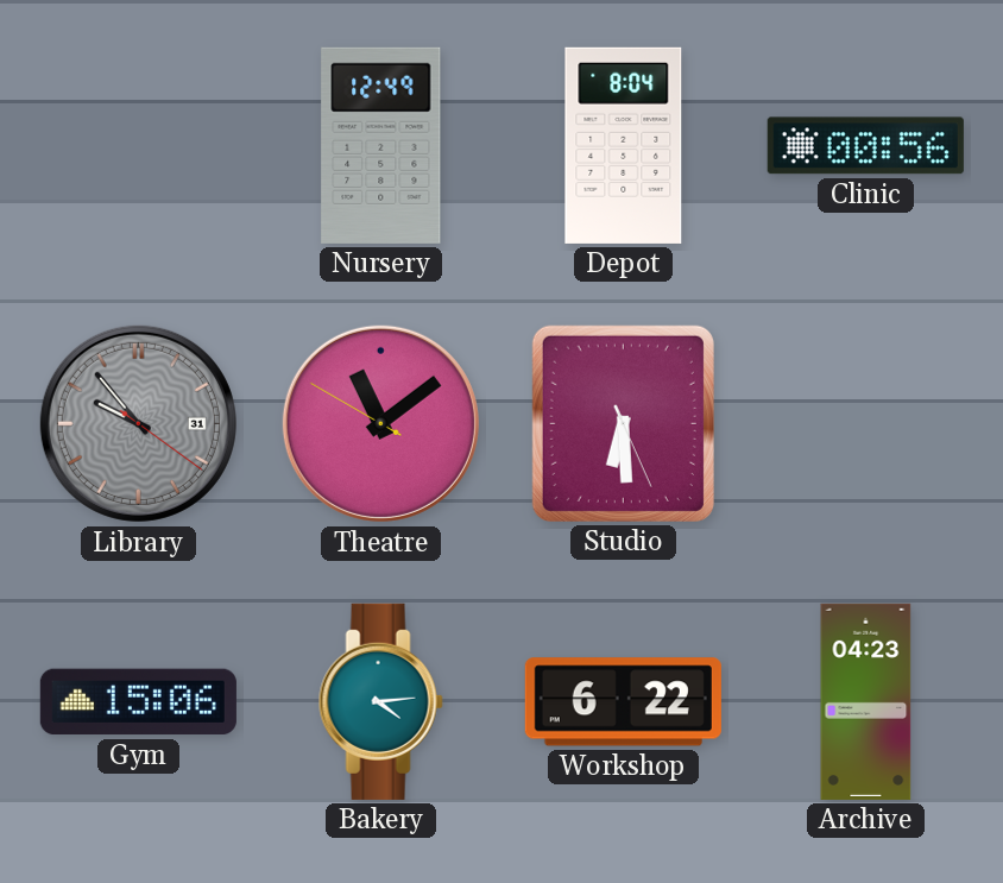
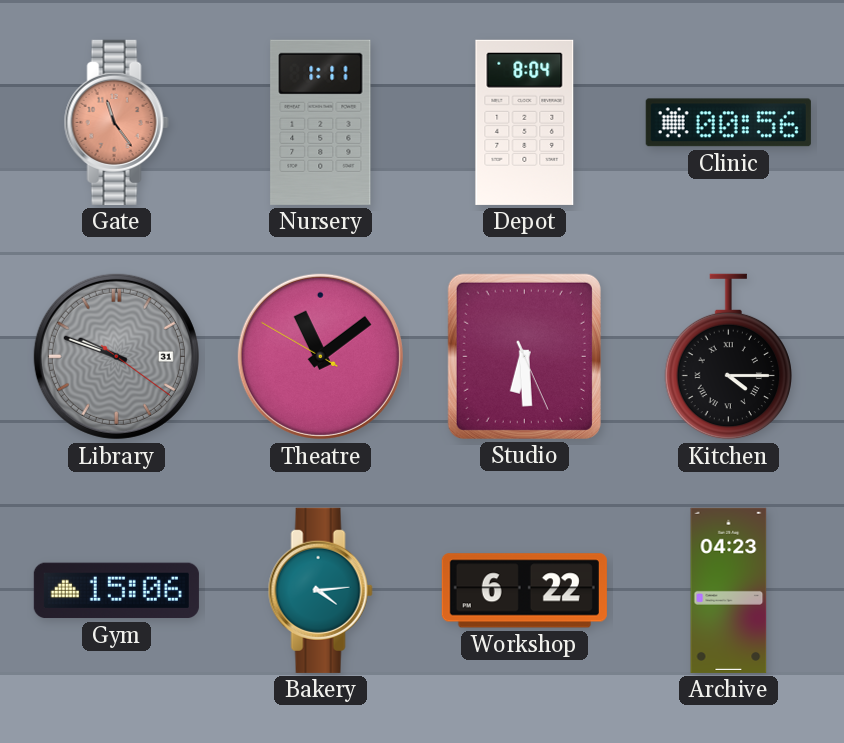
Gate: none -> 11:24
Nursery: 12:49 -> 1:11
Library: 9:53 -> 9:48
Kitchen: none -> 4:15
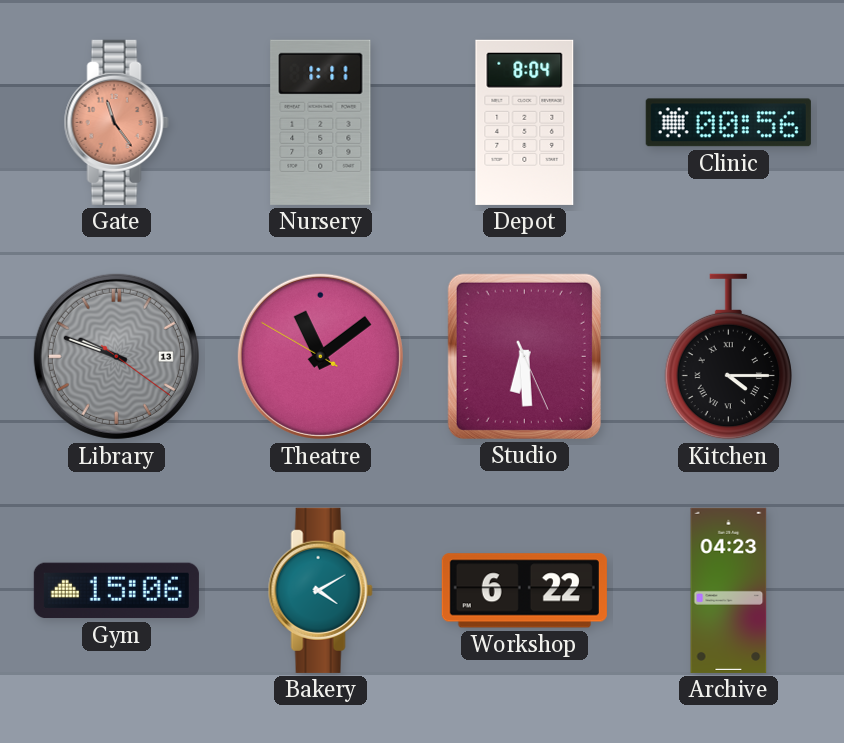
Library date: 31 -> 13
Bakery: 4:14 -> 4:10
